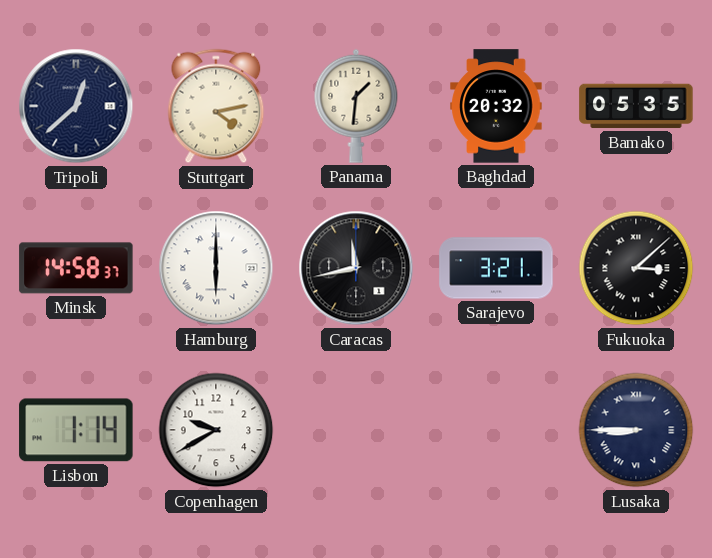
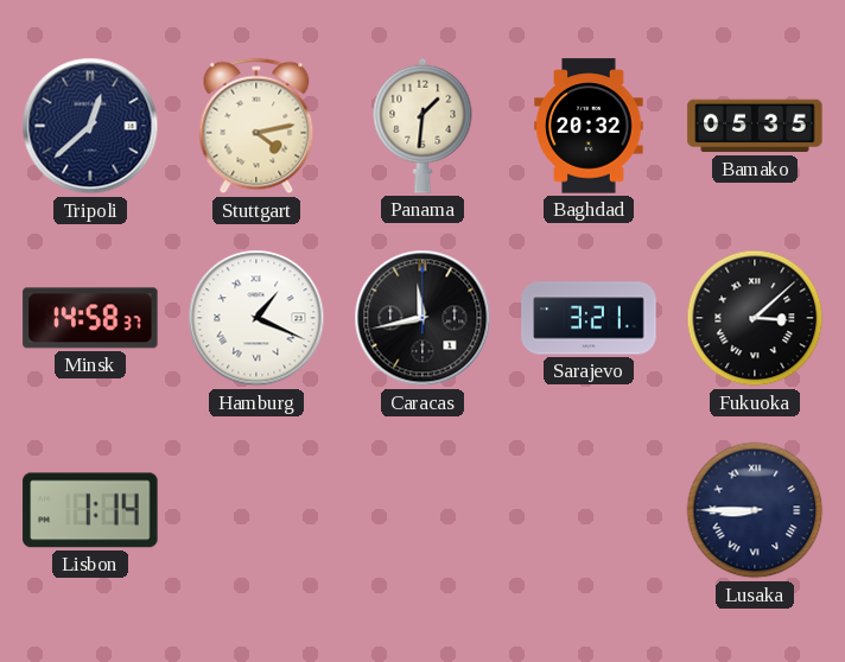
Hamburg: 6:00 -> 1:19
Copenhagen: 9:40 -> none
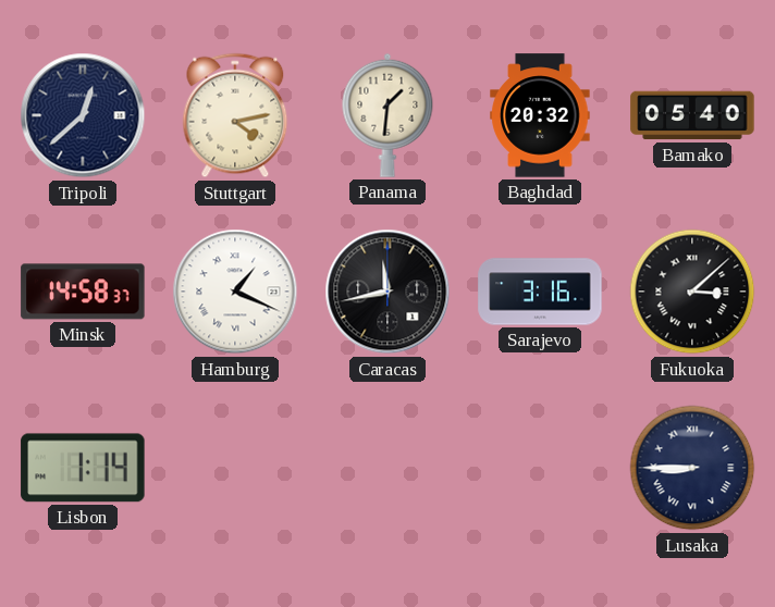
Bamako: 05:35 -> 05:40
Sarajevo: 3:21 -> 3:16
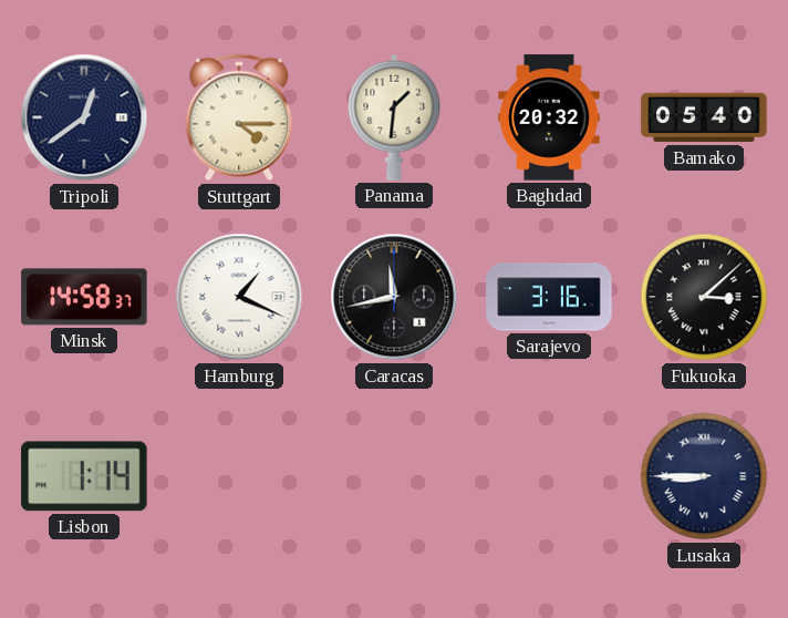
Tripoli: 12:38 -> 12:39
Stuttgart: 4:13 -> 4:15
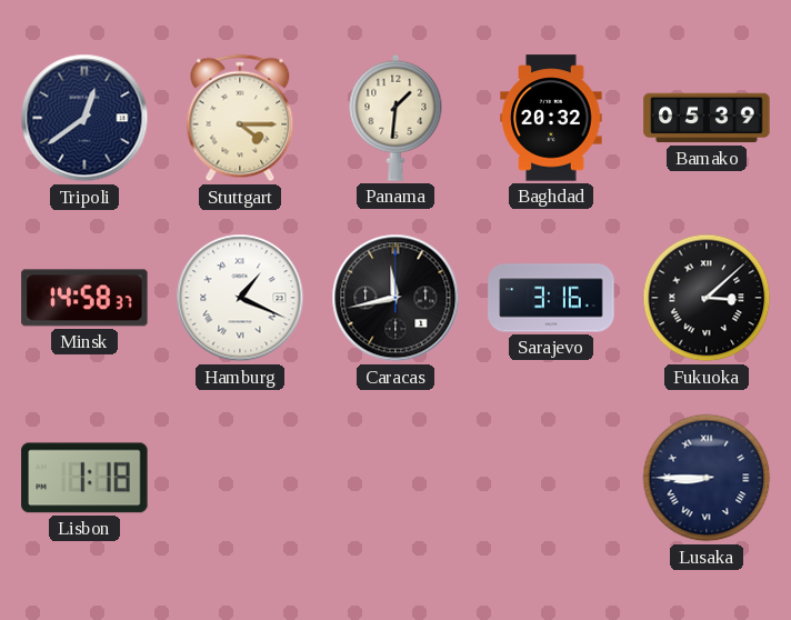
Bamako: 05:40 -> 05:39
Lisbon: 1:14 -> 1:18
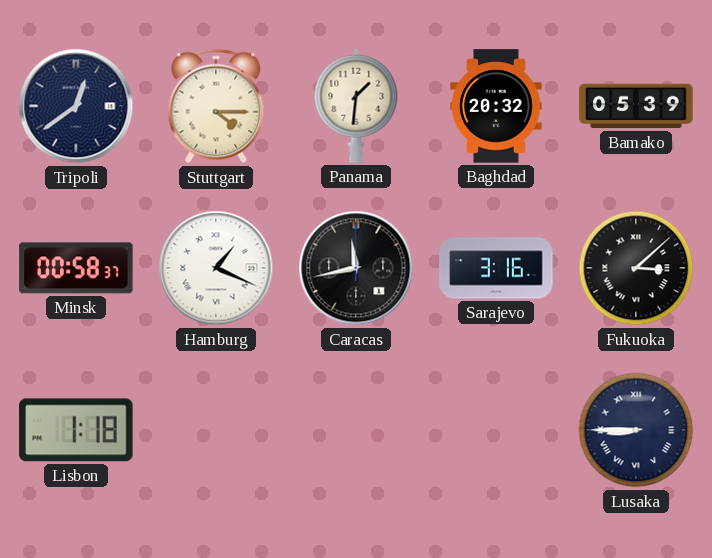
Minsk: 14:58 -> 00:58
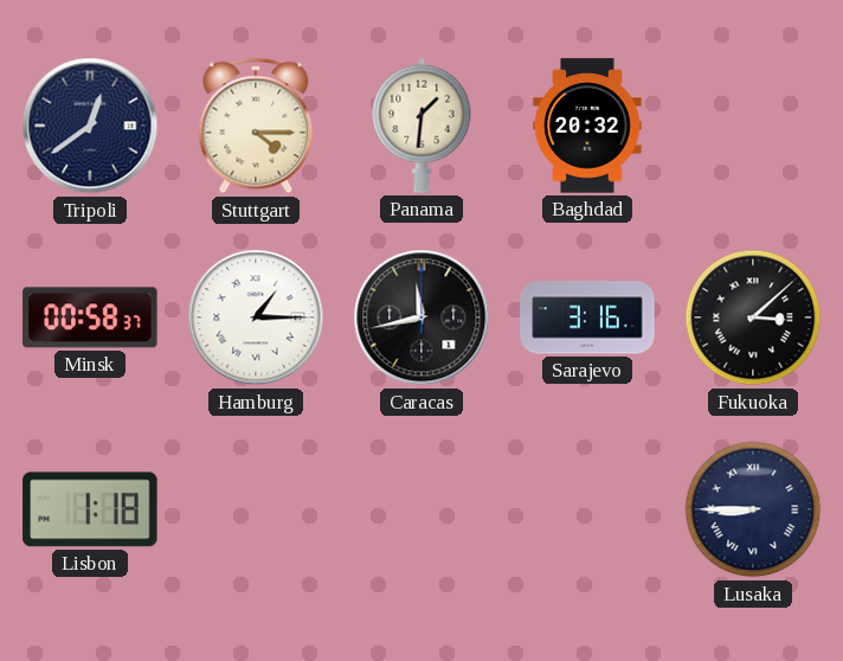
Bamako: 05:39 -> none
Hamburg: 1:19 -> 1:15
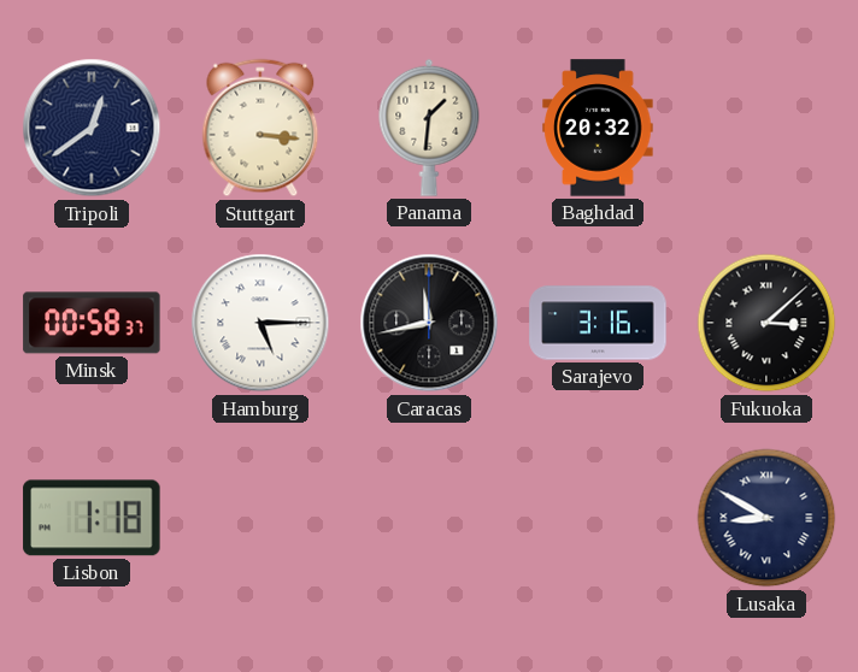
Stuttgart: 4:15 -> 3:16
Hamburg: 1:15 -> 5:15
Lusaka: 8:45 -> 8:50
